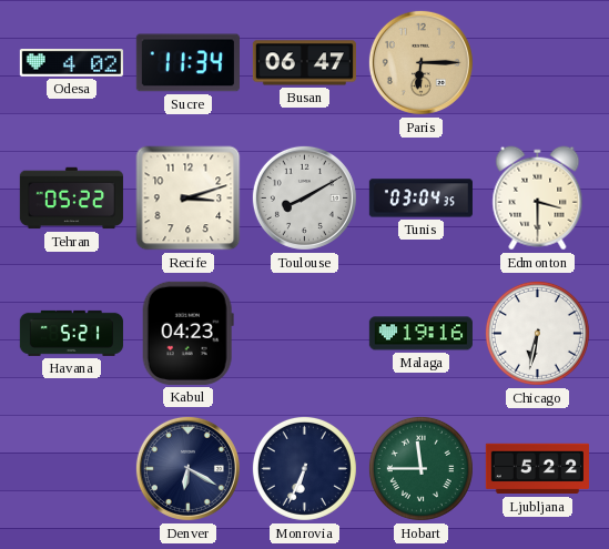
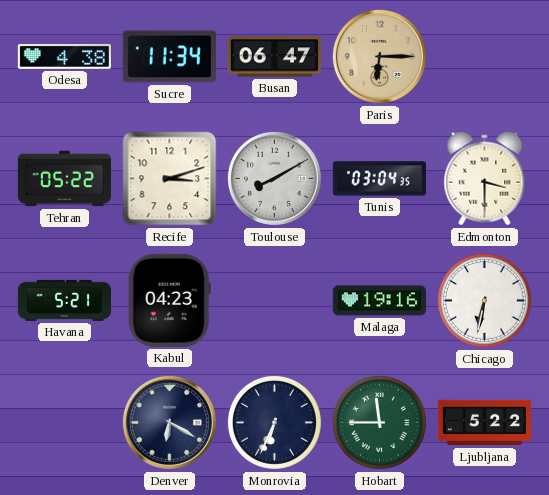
Odesa: 4:02 -> 4:38
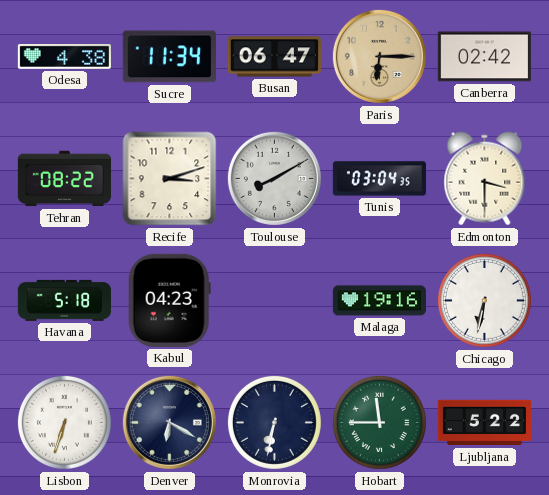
Canberra: none -> 02:42
Tehran: 05:22 -> 08:22
Havana: 5:21 -> 5:18
Lisbon: none -> 6:33
Monrovia: 6:34 -> 6:32
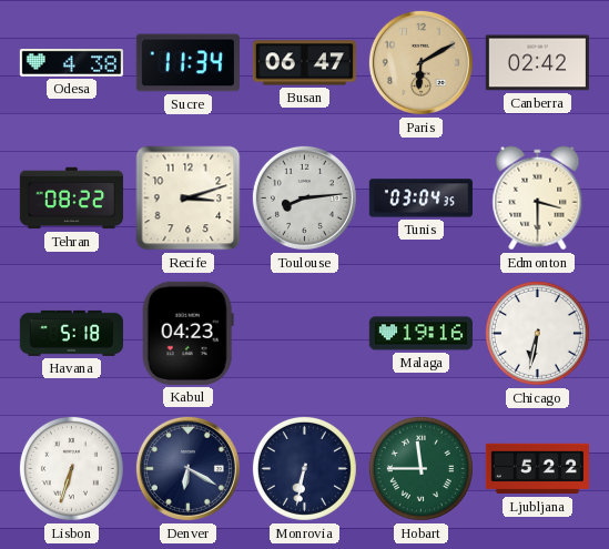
Paris: 6:15 -> 6:10
Toulouse: 8:10 -> 8:14
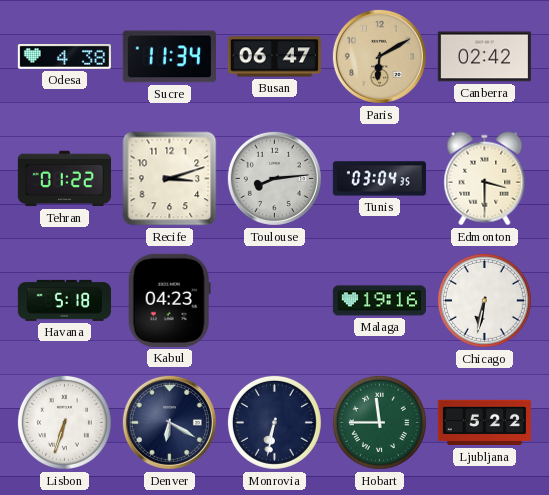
Tehran: 08:22 -> 01:22
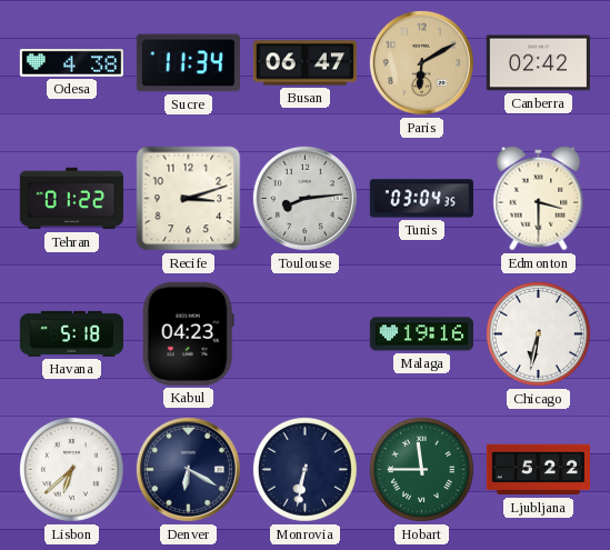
Lisbon: 6:33 -> 6:38
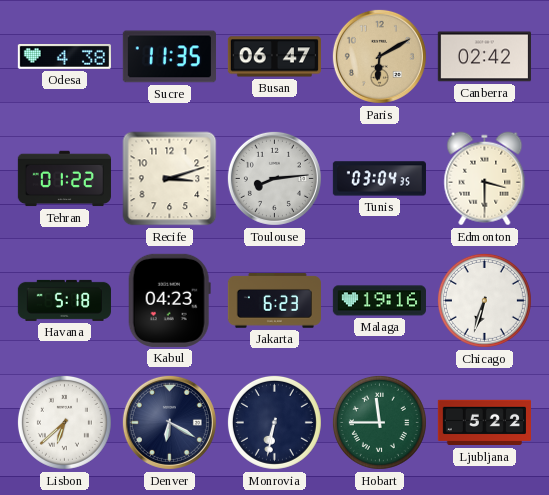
Sucre: 11:34 -> 11:35
Jakarta: none -> 6:23
Chicago: 6:32 -> 6:33
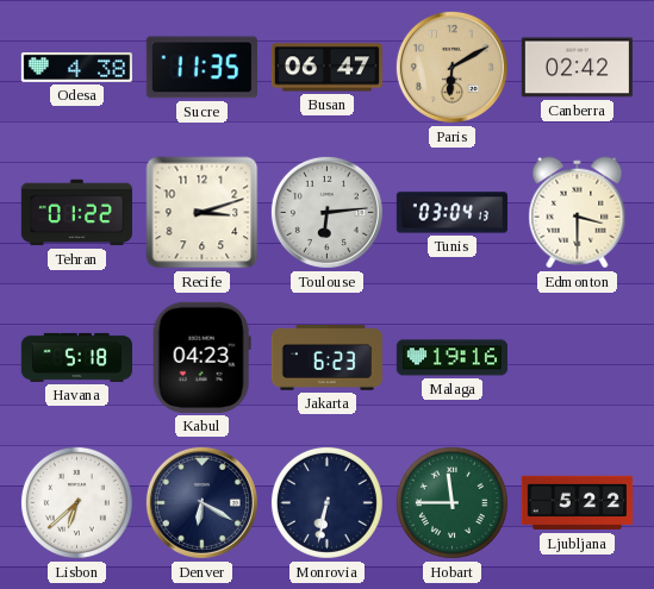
Toulouse: 8:14 -> 6:14
Tunis: 03:04:35 -> 03:04:13
Chicago: 6:33 -> none
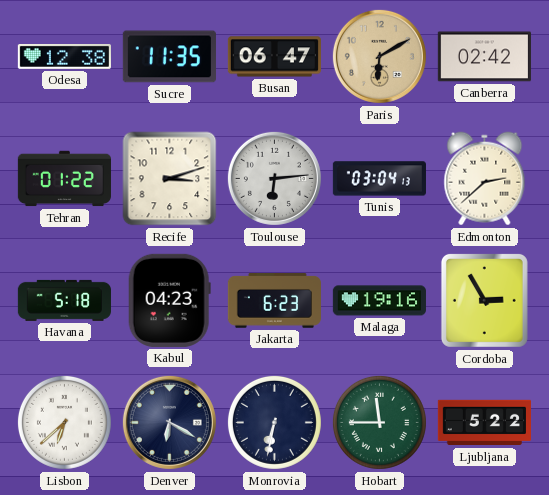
Odesa: 4:38 -> 12:38
Edmonton: 3:30 -> 2:38
Cordoba: none -> 2:55
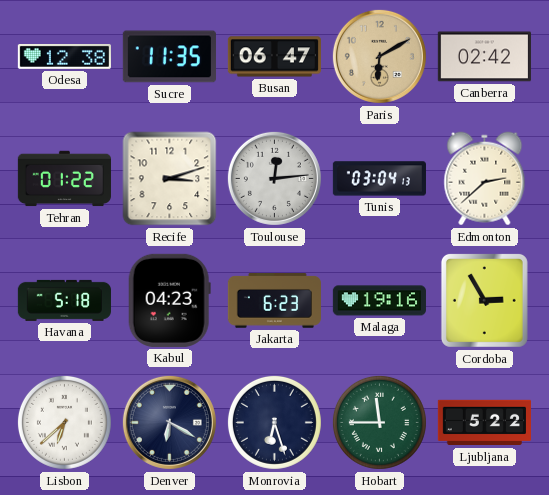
Toulouse: 6:14 -> 12:14
Monrovia: 6:32 -> 6:27
